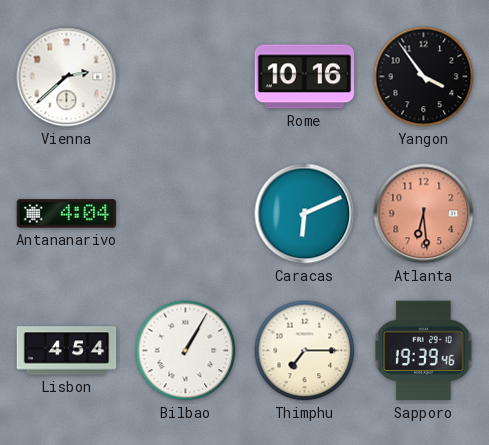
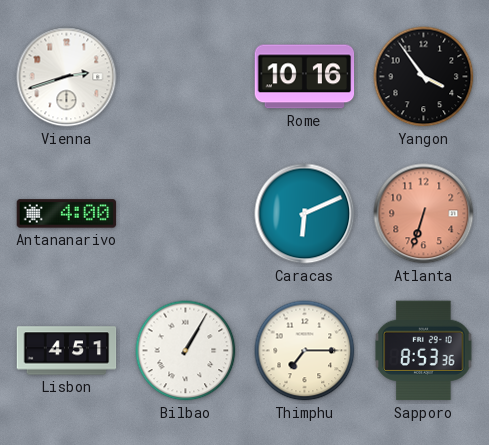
Vienna: 2:38 -> 2:42
Antananarivo: 4:04 -> 4:00
Atlanta: 6:29 -> 6:33
Lisbon: 4:54 -> 4:51
Sapporo: 19:39 -> 8:53
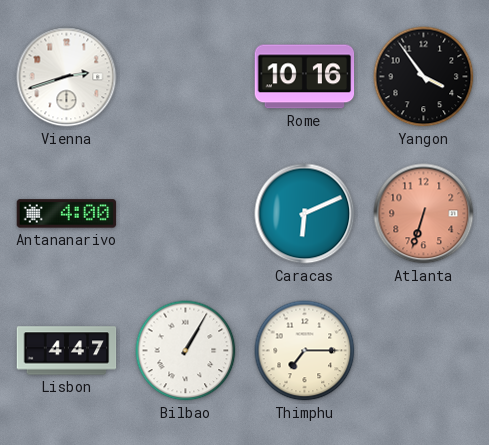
Lisbon: 4:51 -> 4:47
Sapporo: 8:53 -> none
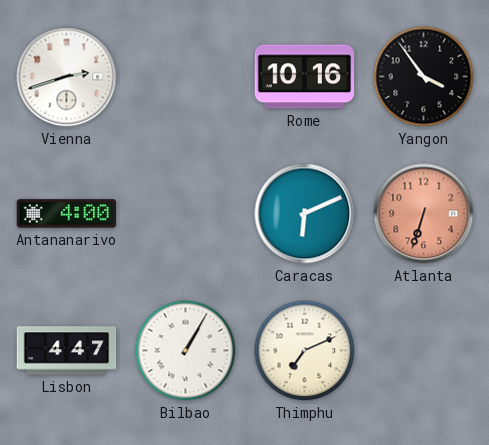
Thimphu: 7:15 -> 7:11
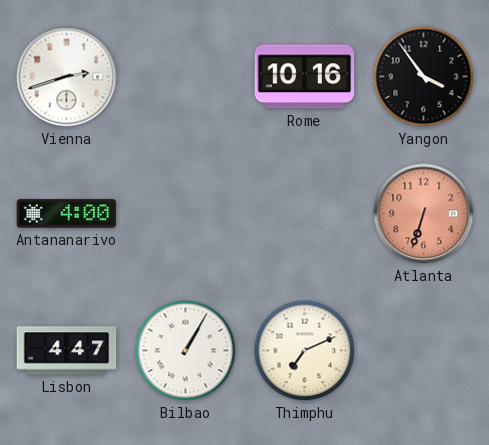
Caracas: 6:11 -> none
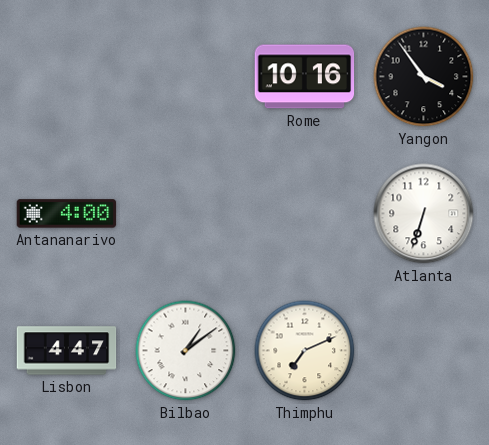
Vienna: 2:42 -> none
Atlanta dial: salmon -> white
Bilbao: 1:05 -> 1:09
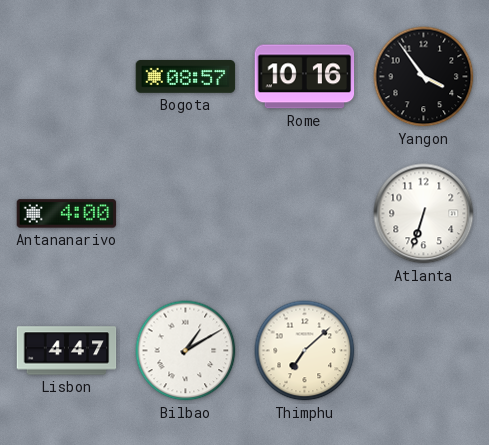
Bogota: none -> 08:57
Bilbao: 1:09 -> 1:10
Thimphu: 7:11 -> 7:08
